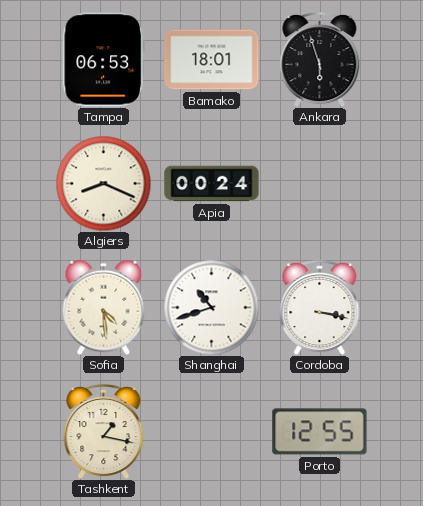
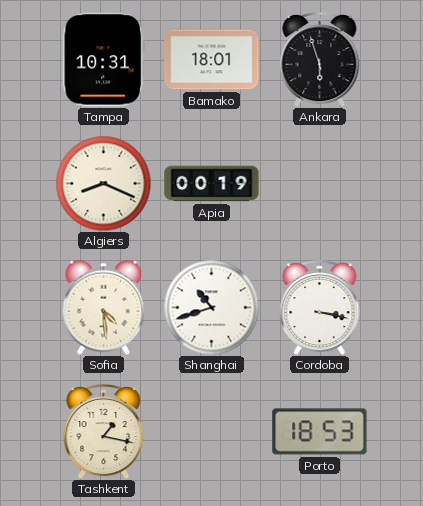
Tampa: 06:53 -> 10:31
Apia: 00:24 -> 00:19
Porto: 12:55 -> 18:53
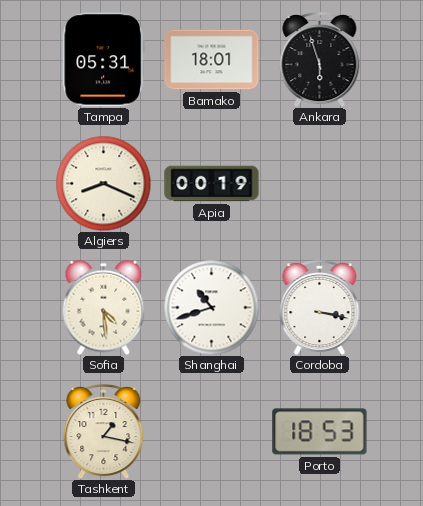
Tampa: 10:31 -> 05:31
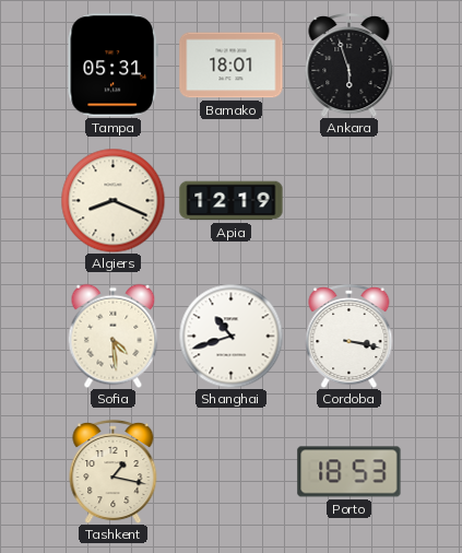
Apia: 00:19 -> 12:19
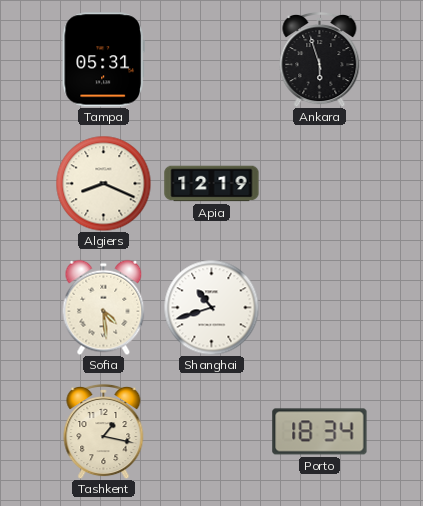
Bamako: 18:01 -> none
Cordoba: 3:17 -> none
Porto: 18:53 -> 18:34
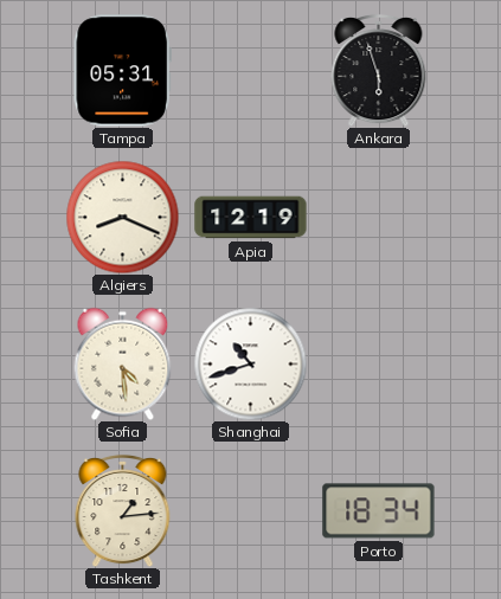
Tashkent: 1:17 -> 1:14
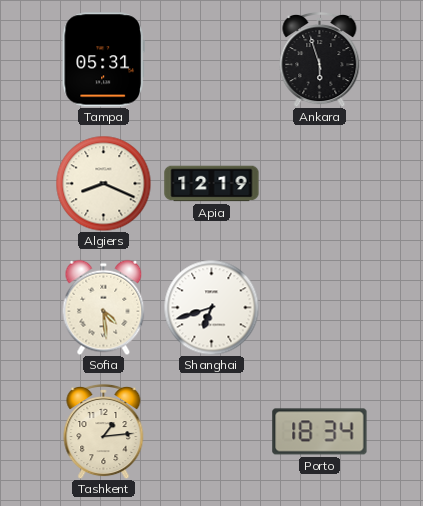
Shanghai: 10:42 -> 6:42
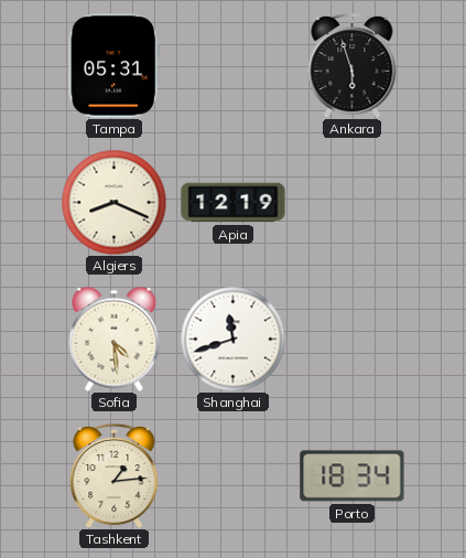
Shanghai: 6:42 -> 11:42
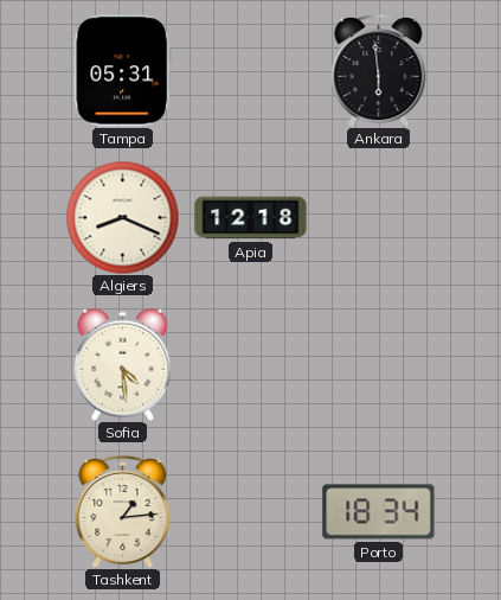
Ankara: 5:57 -> 5:59
Apia: 12:19 -> 12:18
Shanghai: 11:42 -> none
